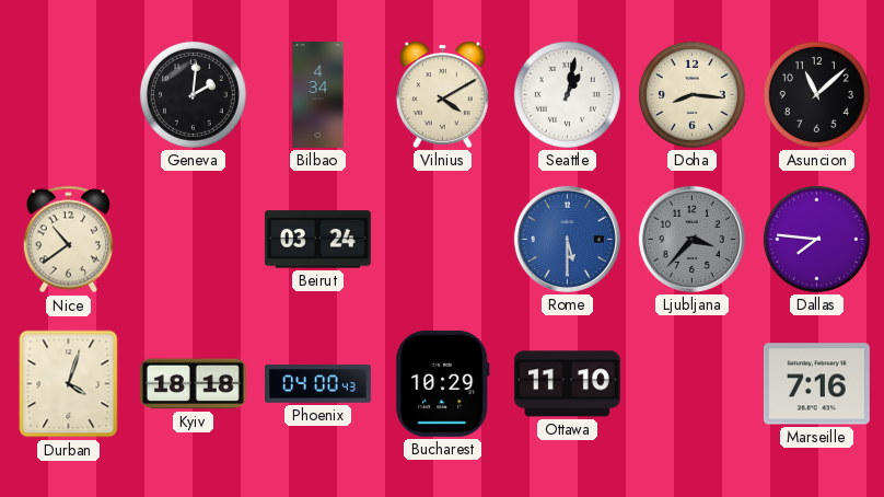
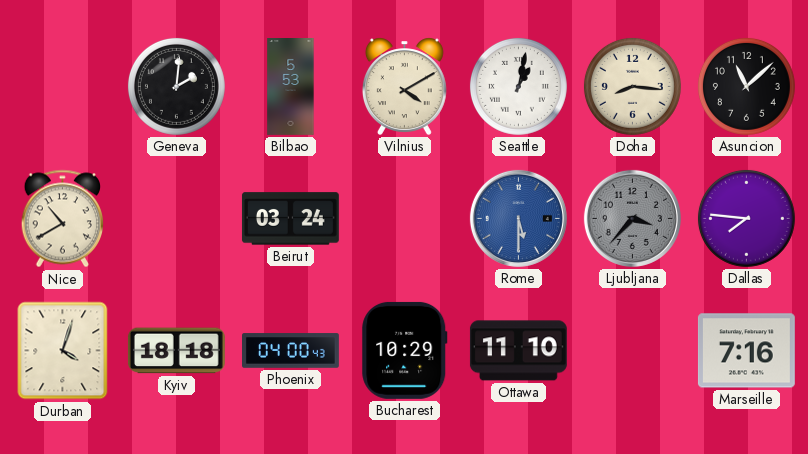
Bilbao: 4:34 -> 5:53
Nice: 10:39 -> 10:40
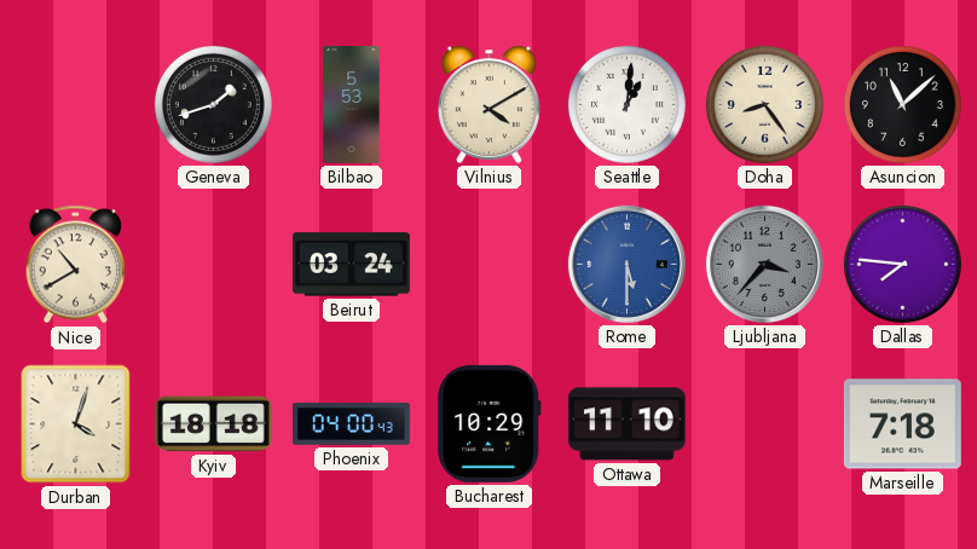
Geneva: 2:01 -> 1:42
Seattle: 1:02 -> 1:01
Doha: 8:16 -> 8:24
Marseille: 7:16 -> 7:18
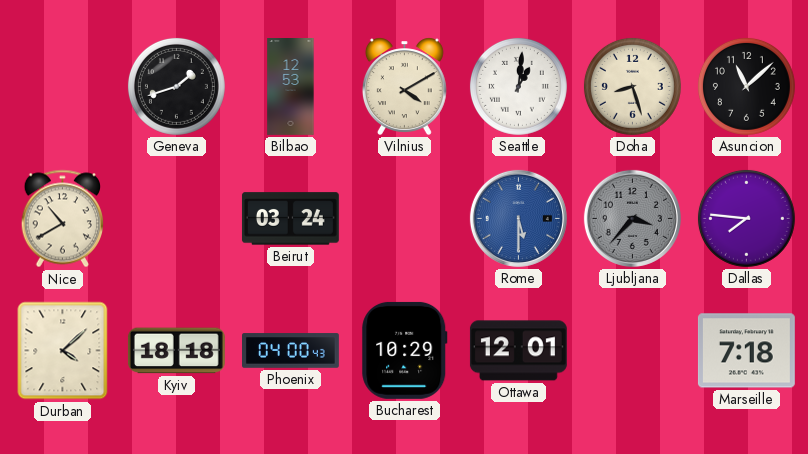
Bilbao: 5:53 -> 12:53
Doha: 8:24 -> 8:27
Durban: 4:03 -> 4:08
Ottawa: 11:10 -> 12:01
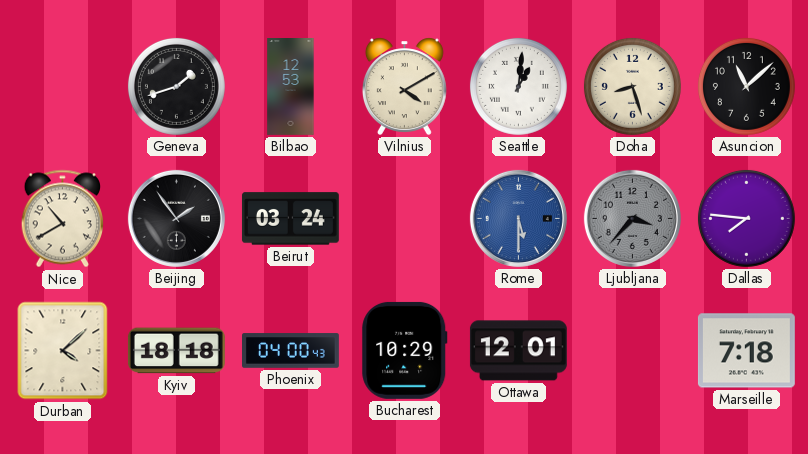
Beijing: none -> 1:54
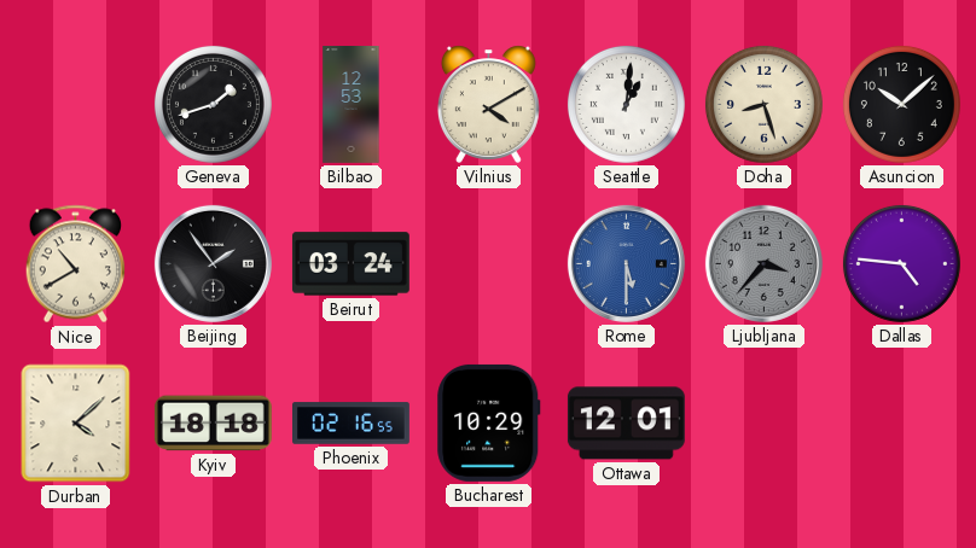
Asuncion: 11:08 -> 10:08
Dallas: 7:46 -> 4:46
Phoenix: 04:00 -> 02:16
Marseille: 7:18 -> none
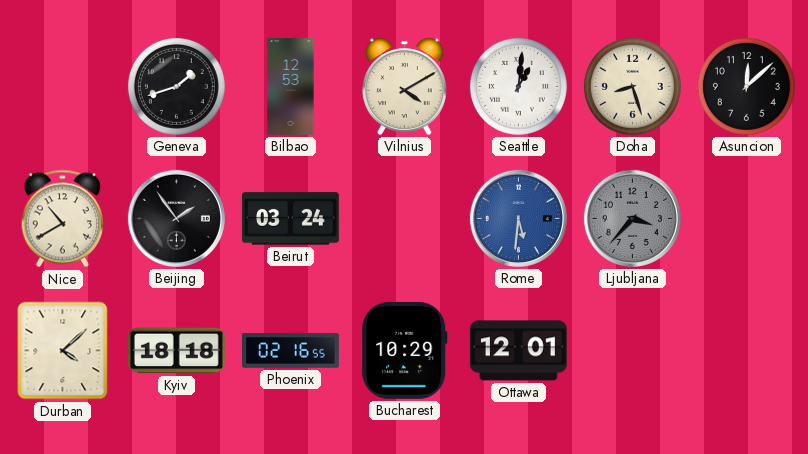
Asuncion: 10:08 -> 12:08
Rome: 5:30 -> 5:31
Dallas: 4:46 -> none
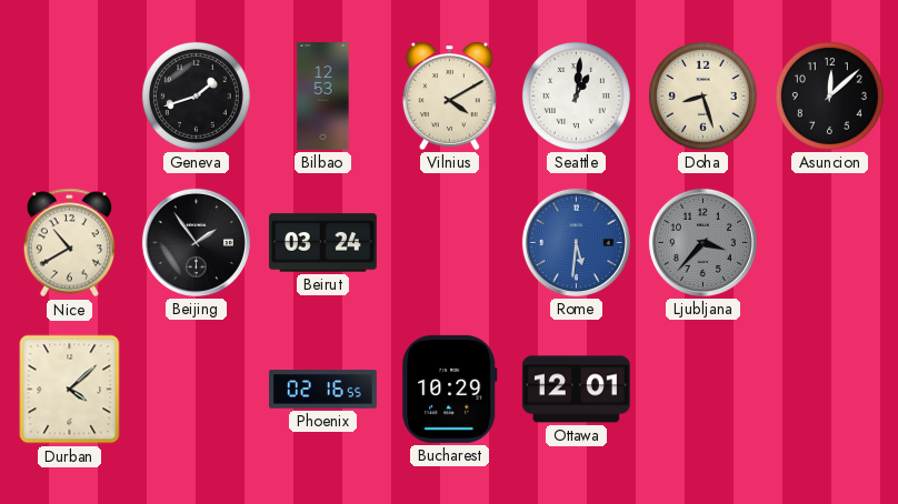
Kyiv: 18:18 -> none
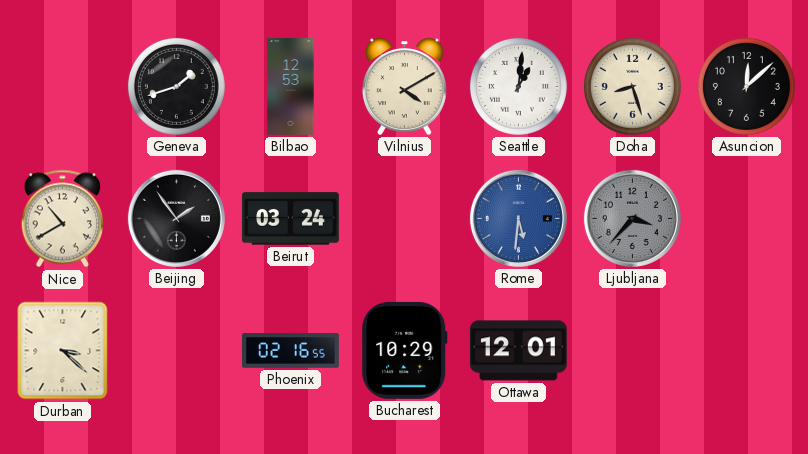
Durban: 4:08 -> 3:22
